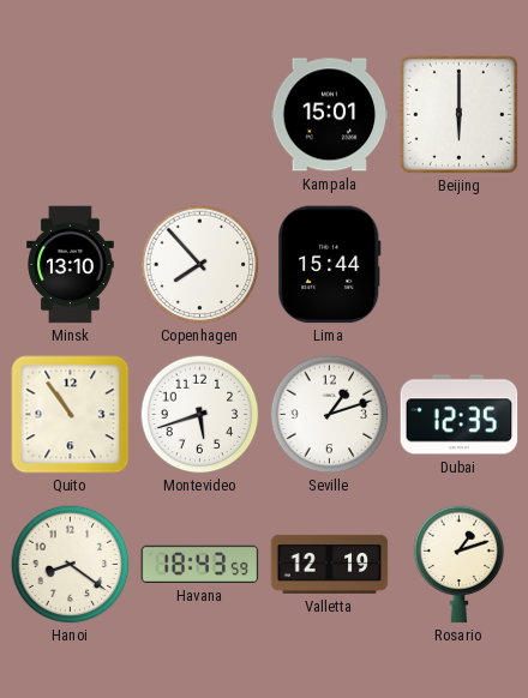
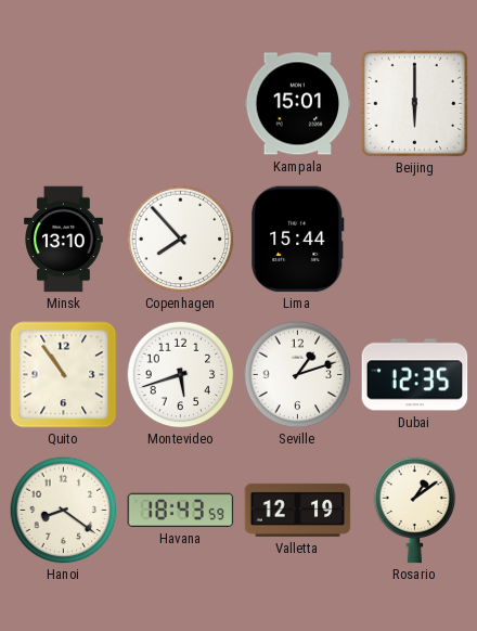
Rosario: 1:12 -> 1:09
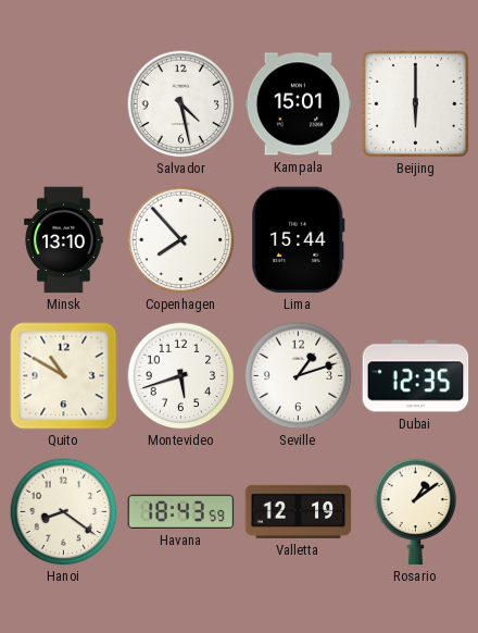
Salvador: none -> 4:28
Quito: 10:54 -> 10:50
